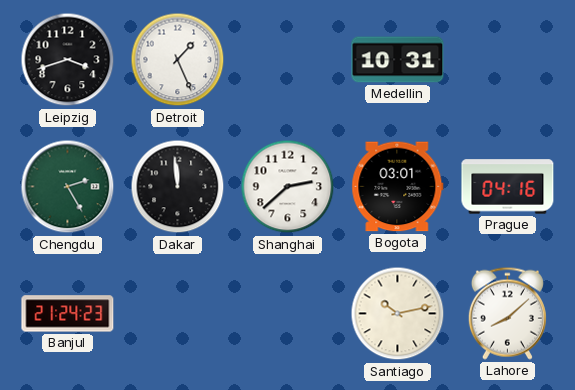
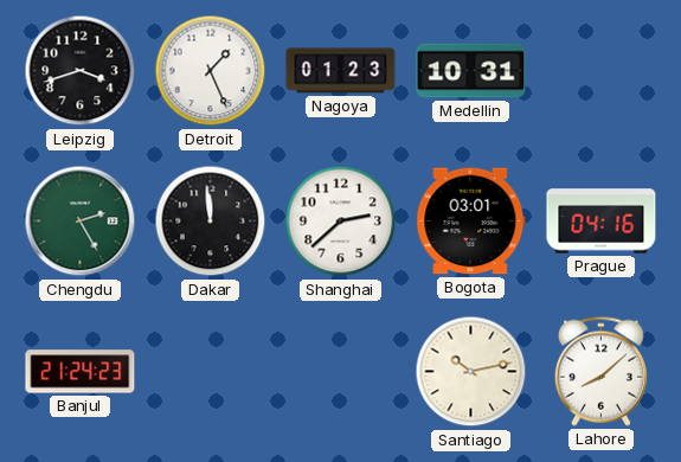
Nagoya: none -> 01:23
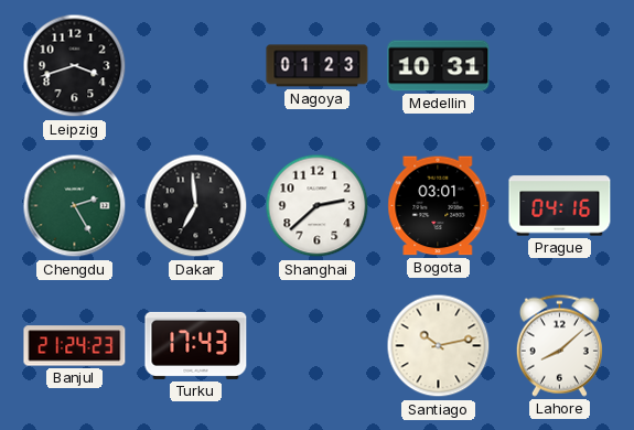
Detroit: 1:26 -> none
Dakar: 11:59 -> 6:59
Turku: none -> 17:43
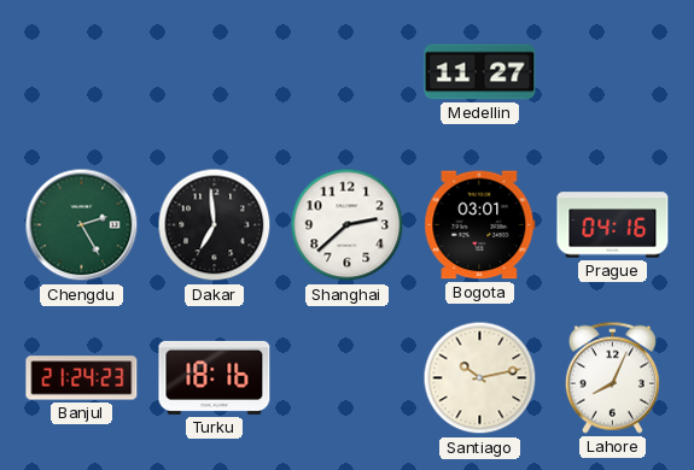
Leipzig: 3:42 -> none
Nagoya: 01:23 -> none
Medellin: 10:31 -> 11:27
Turku: 17:43 -> 18:16
Lahore: 8:08 -> 8:04
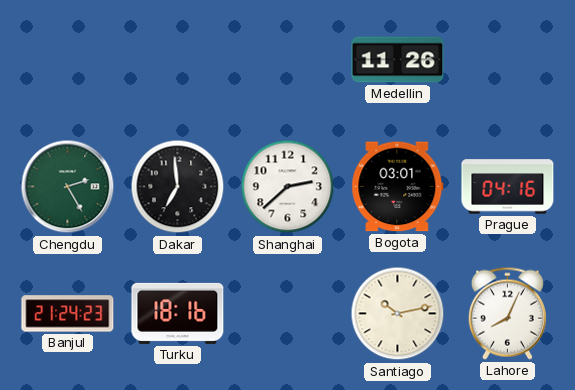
Medellin: 11:27 -> 11:26
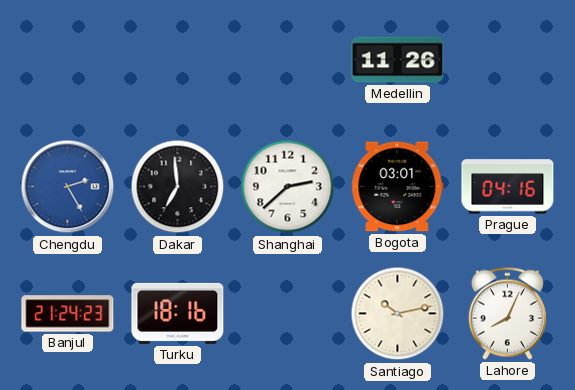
Chengdu dial: green -> blue
